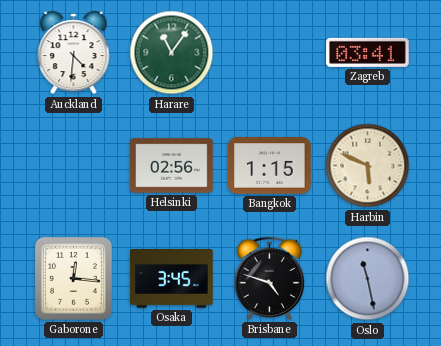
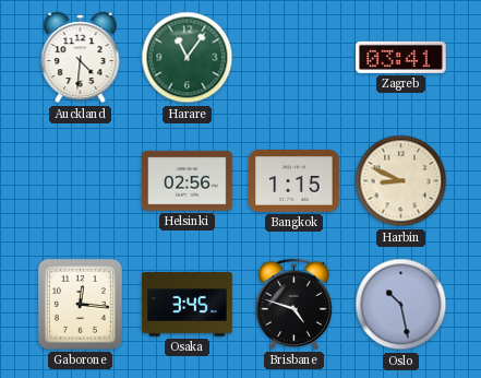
Harbin: 5:49 -> 8:49
Oslo: 11:28 -> 10:28
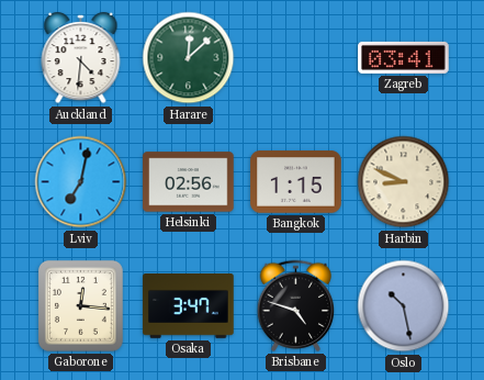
Harare: 11:06 -> 12:08
Lviv: none -> 7:02
Osaka: 3:45 -> 3:47
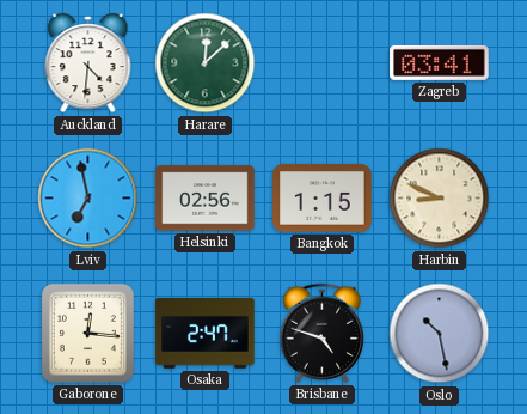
Lviv: 7:02 -> 6:58
Osaka: 3:47 -> 2:47
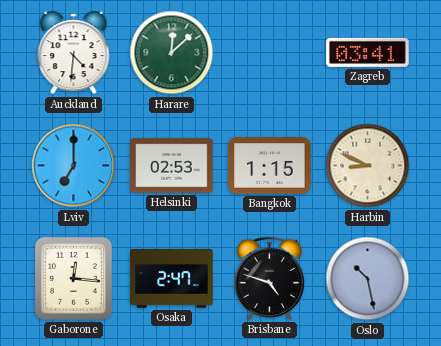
Lviv: 6:58 -> 7:00
Helsinki: 02:56 -> 02:53
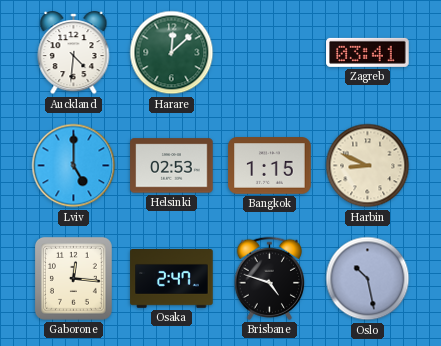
Lviv: 7:00 -> 5:00
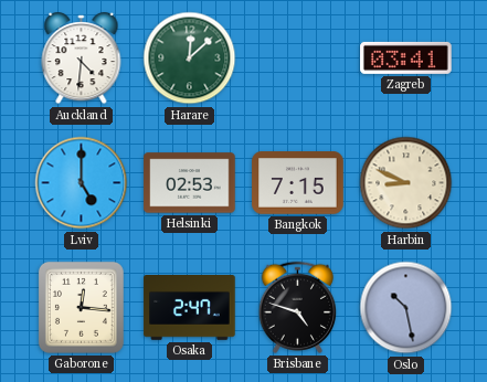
Bangkok: 1:15 -> 7:15
